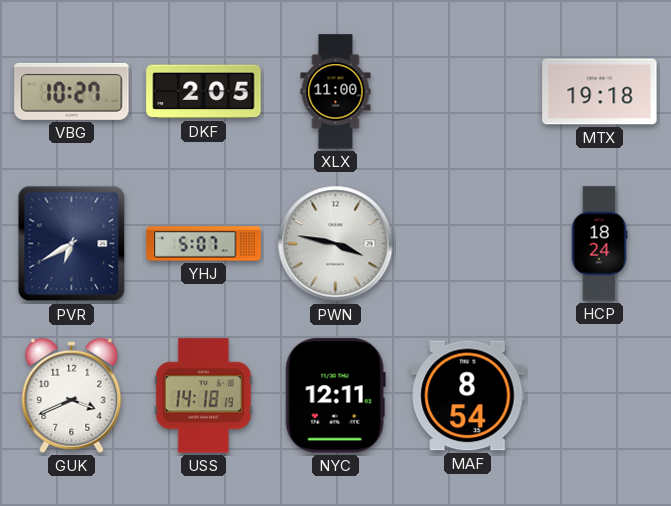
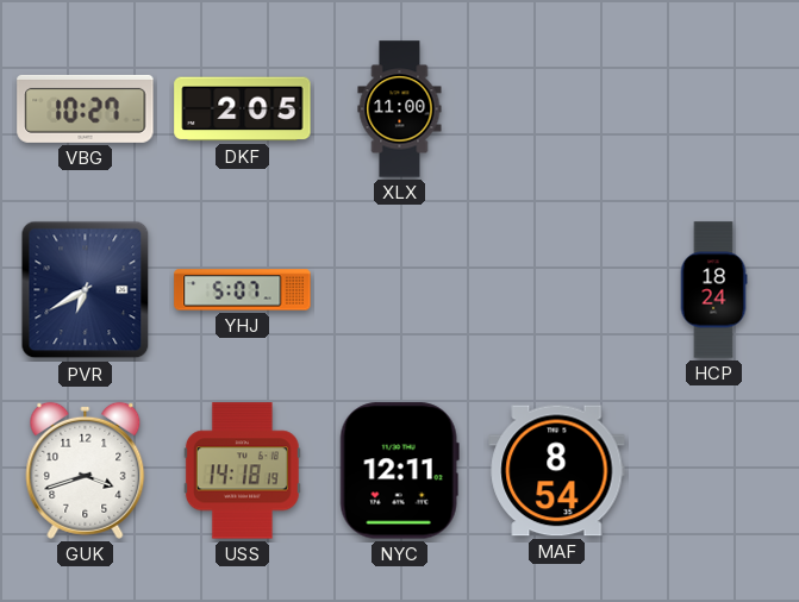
MTX: 19:18 -> none
PWN: 3:47 -> none
GUK: 3:41 -> 3:42
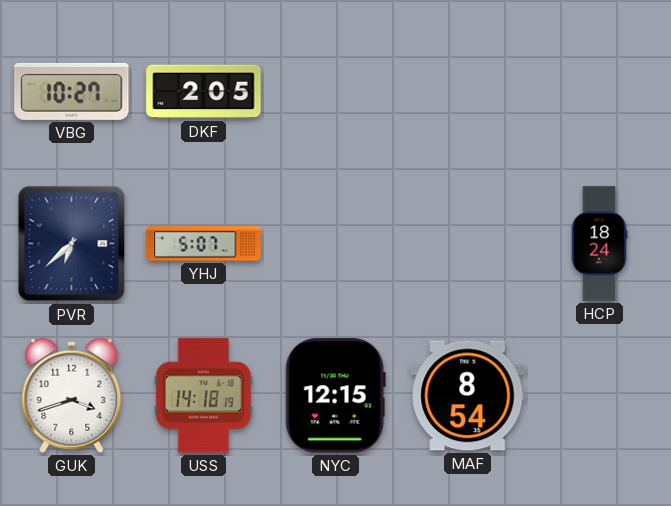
XLX: 11:00 -> none
PVR: 6:40 -> 6:38
NYC: 12:11 -> 12:15
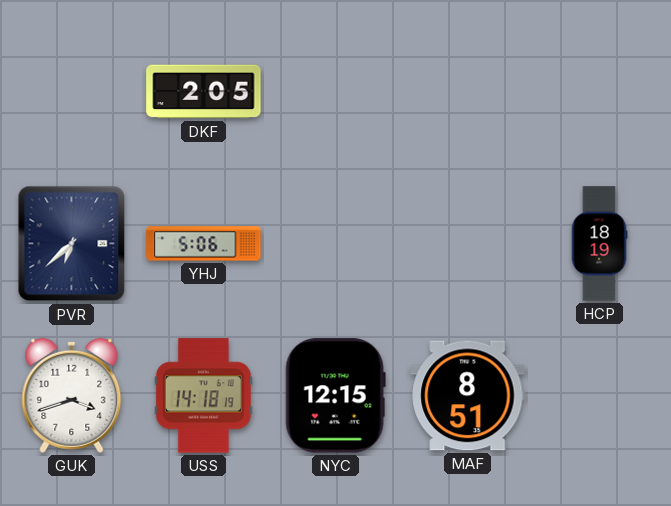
VBG: 10:27 -> none
YHJ: 5:07 -> 5:06
HCP: 18:24 -> 18:19
MAF: 8:54 -> 8:51
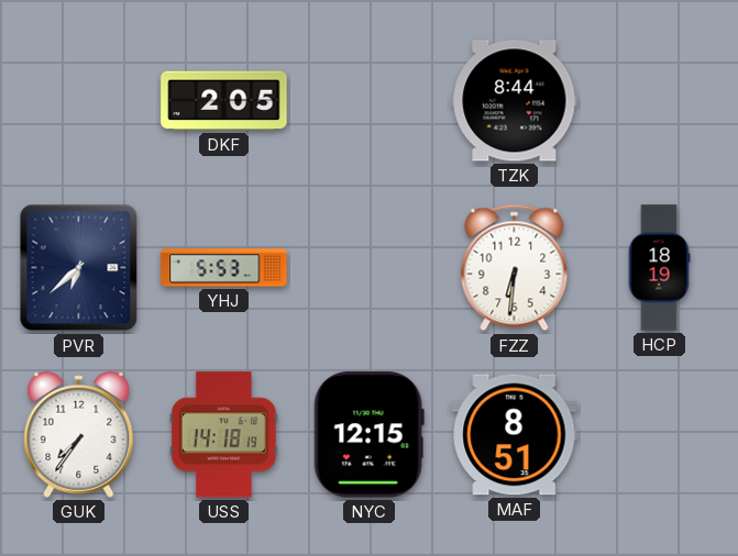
TZK: none -> 8:44
YHJ: 5:06 -> 5:53
FZZ: none -> 6:31
GUK: 3:42 -> 7:36
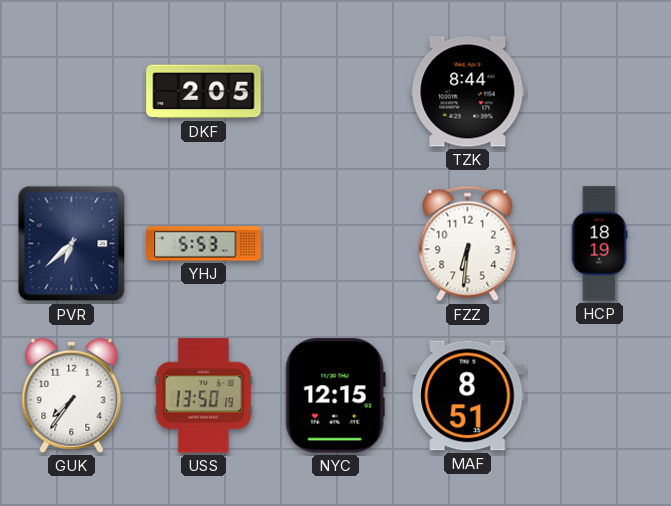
USS: 14:18 -> 13:50
